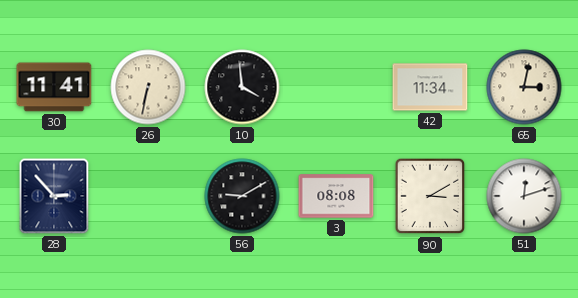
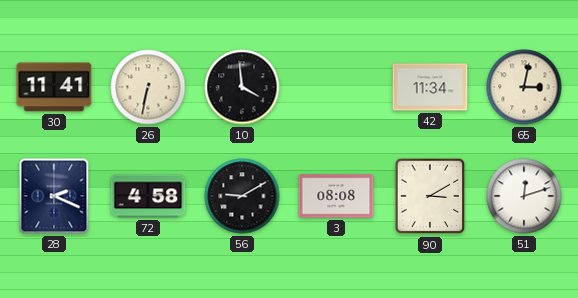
28: 2:53 -> 2:19
72: none -> 4:58
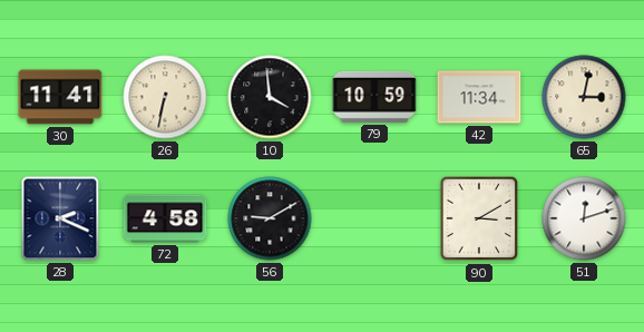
79: none -> 10:59
3: 08:08 -> none
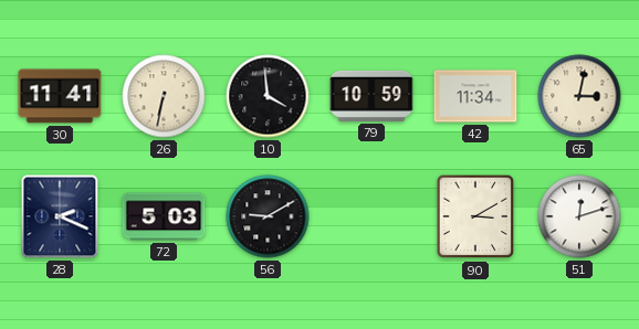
72: 4:58 -> 5:03
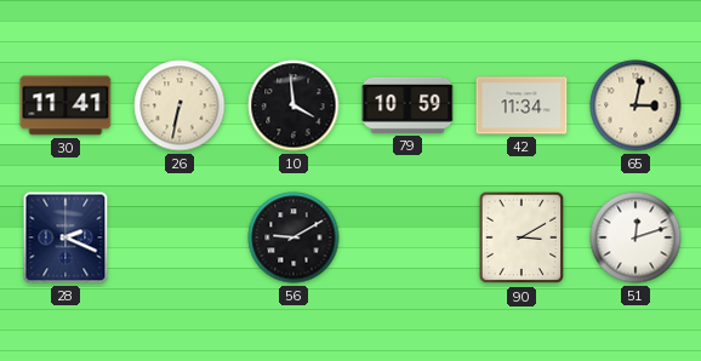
72: 5:03 -> none
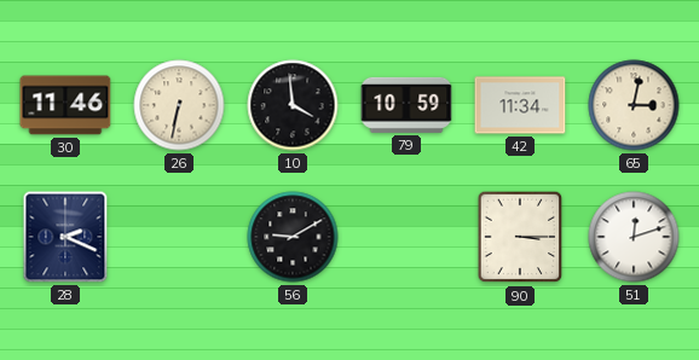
30: 11:41 -> 11:46
90: 3:10 -> 3:15
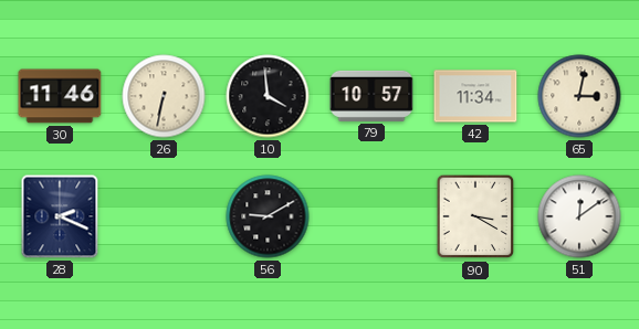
79: 10:59 -> 10:57
90: 3:15 -> 3:20
51: 12:12 -> 12:09
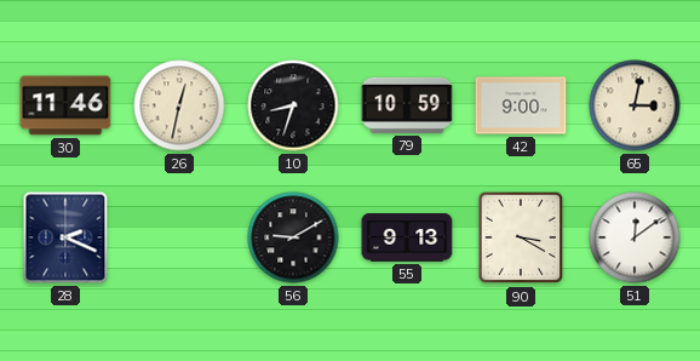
26: 6:32 -> 12:32
10: 3:59 -> 8:33
79: 10:57 -> 10:59
42: 11:34 -> 9:00
55: none -> 9:13
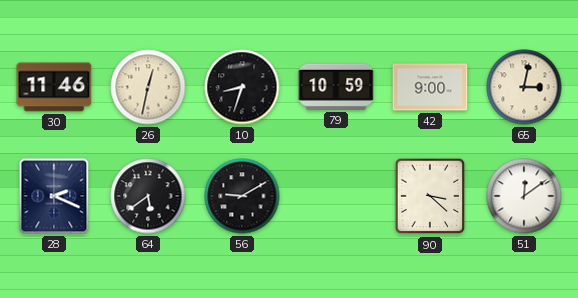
64: none -> 5:39
55: 9:13 -> none
90: 3:20 -> 3:22
